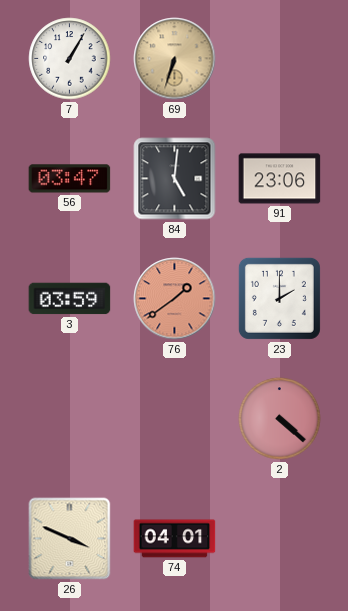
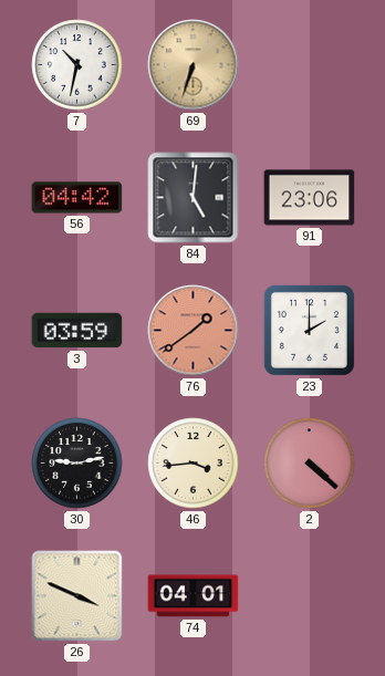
7: 1:05 -> 10:32
56: 03:47 -> 04:42
30: none -> 9:13
46: none -> 3:44
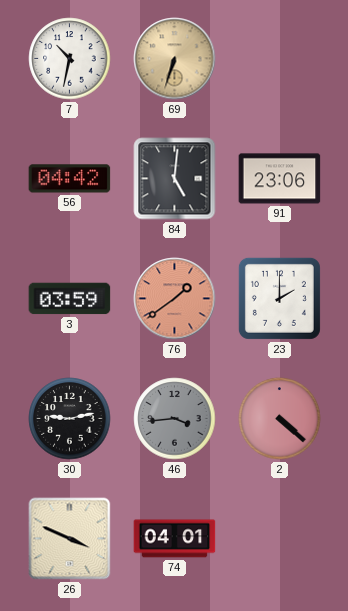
46 dial: cream -> grey
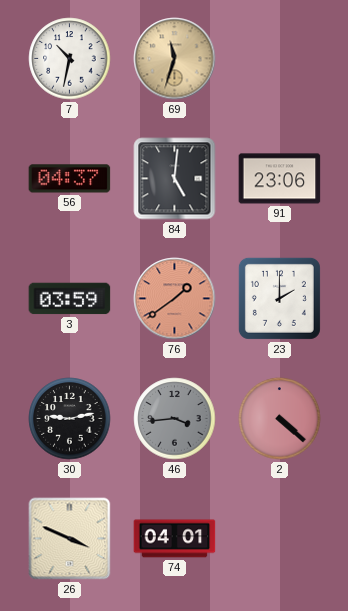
69: 6:33 -> 11:33
56: 04:42 -> 04:37
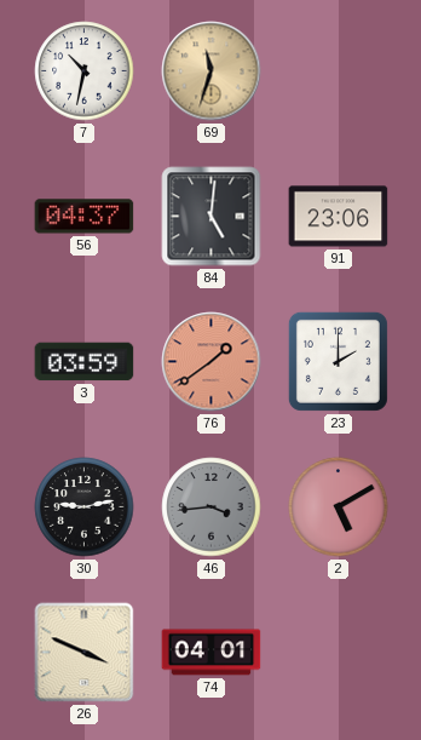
2: 4:22 -> 5:10
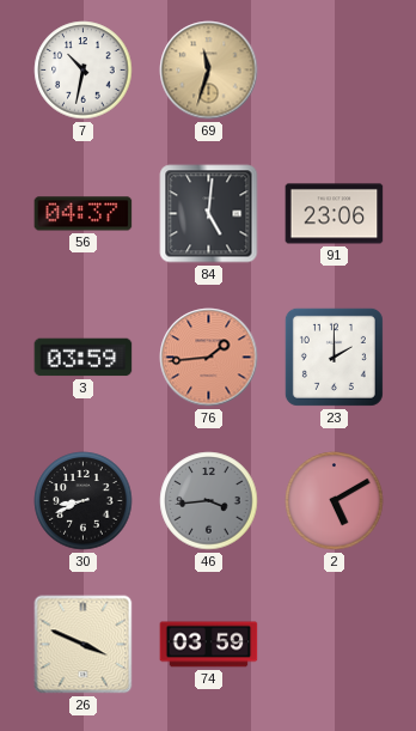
76: 1:39 -> 1:44
30: 9:13 -> 8:41
74: 04:01 -> 03:59
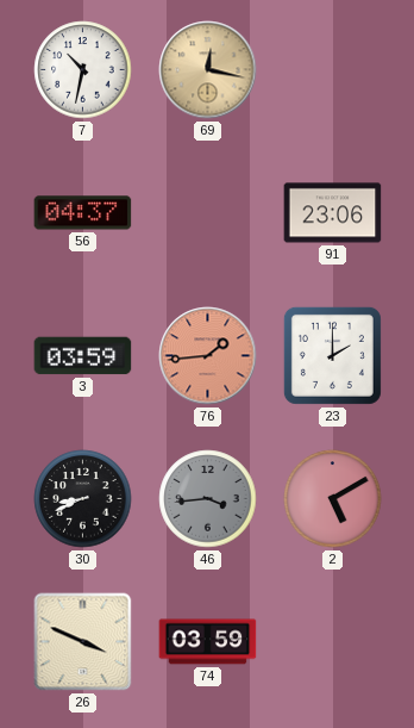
69: 11:33 -> 12:17
84: 5:01 -> none
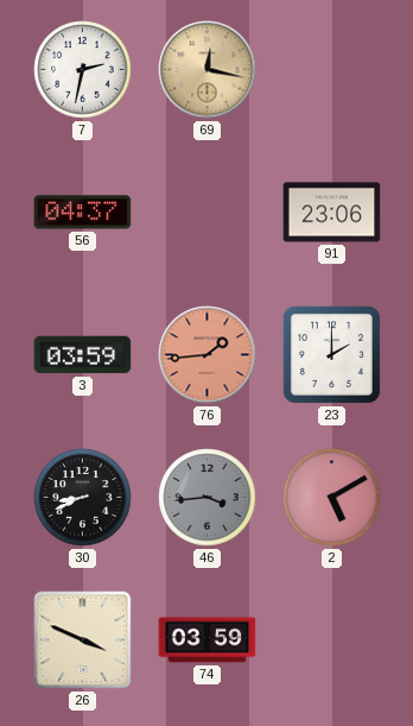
7: 10:32 -> 2:32
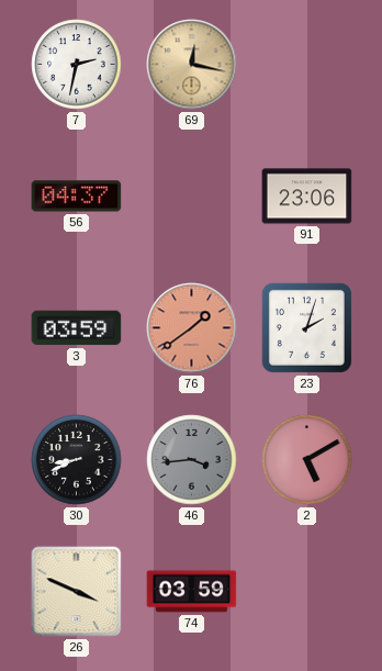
76: 1:44 -> 1:39
23: 2:00 -> 2:03
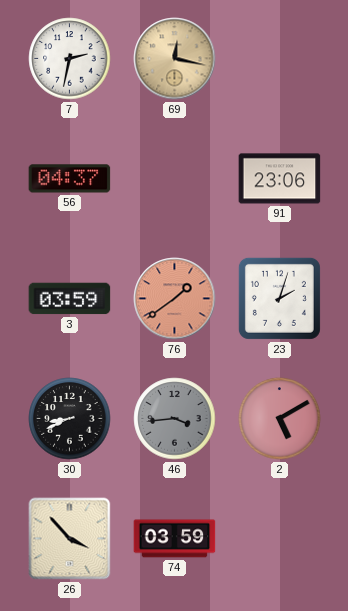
26: 3:49 -> 3:53
